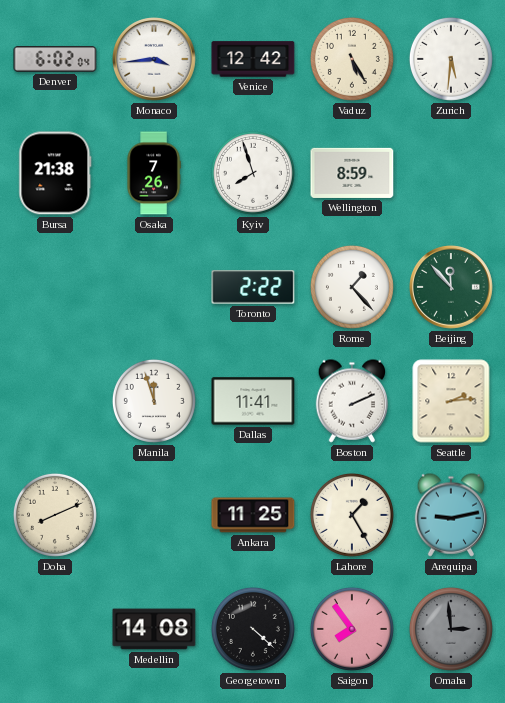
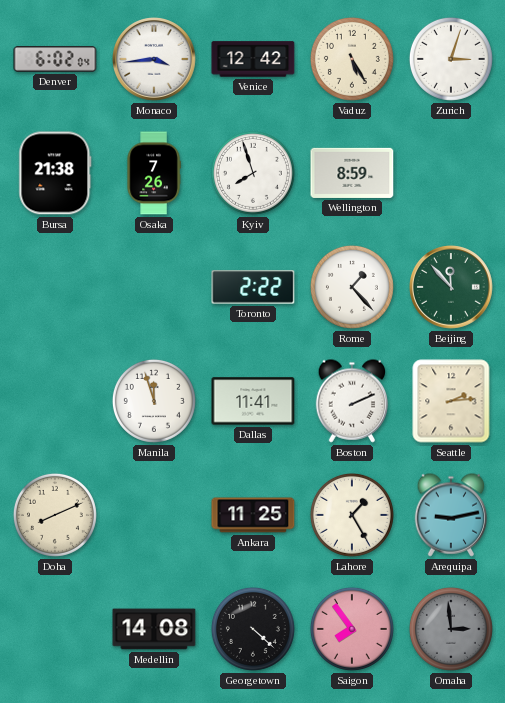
Zurich: 5:31 -> 3:03
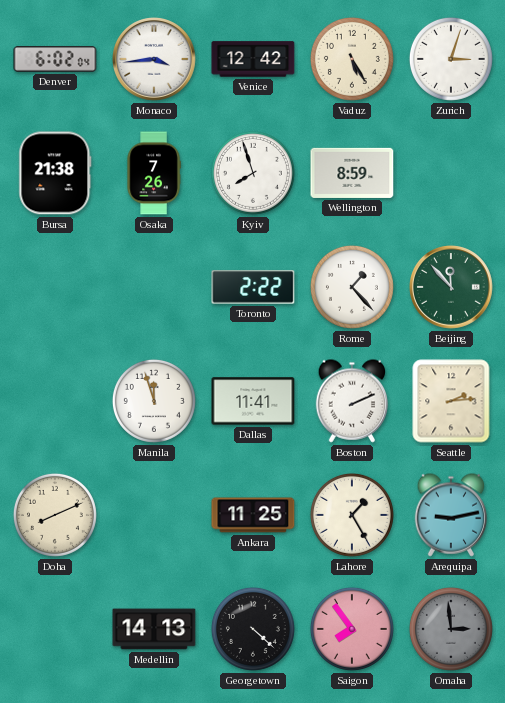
Medellin: 14:08 -> 14:13
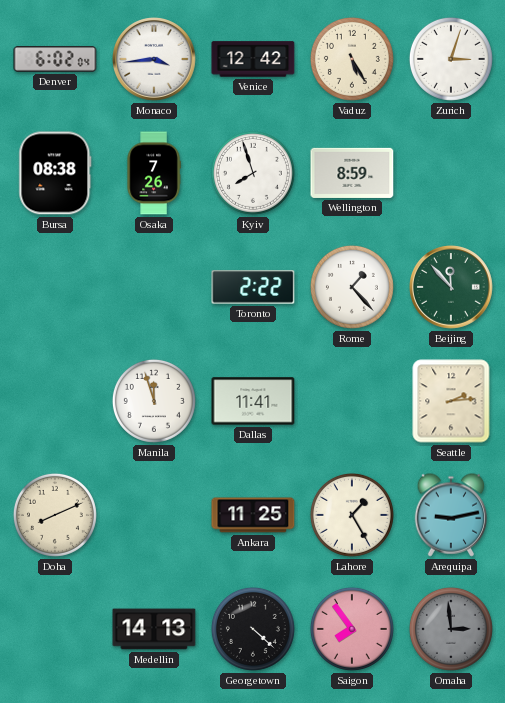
Bursa: 21:38 -> 08:38
Boston: 2:11 -> none
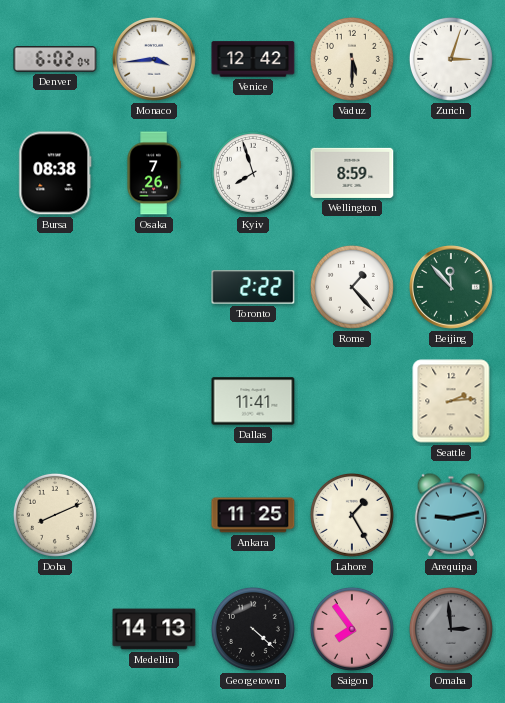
Vaduz: 5:25 -> 5:30
Manila: 11:57 -> none
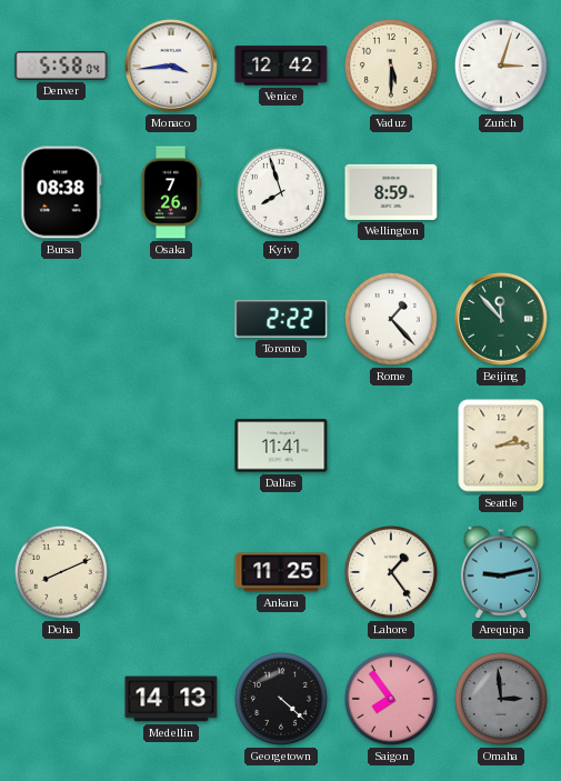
Denver: 6:02 -> 5:58
Lahore: 1:25 -> 1:24
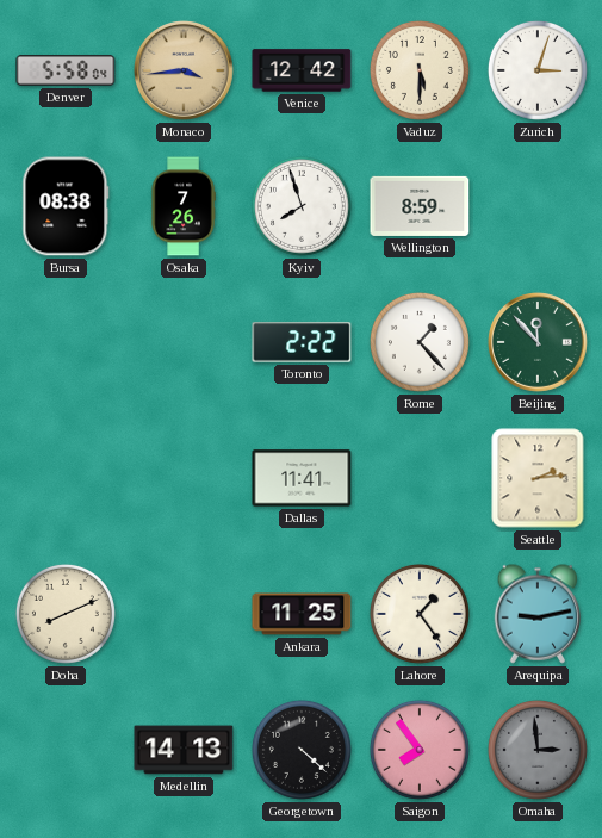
Monaco dial: white -> champagne
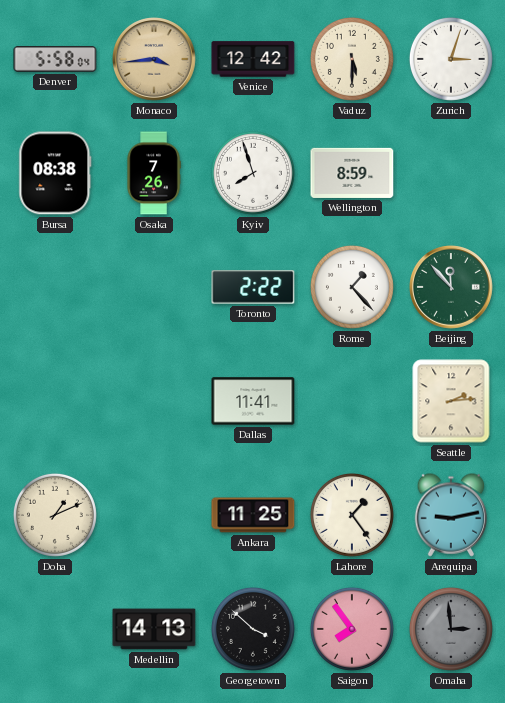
Doha: 8:11 -> 1:11
Georgetown: 4:22 -> 3:52
